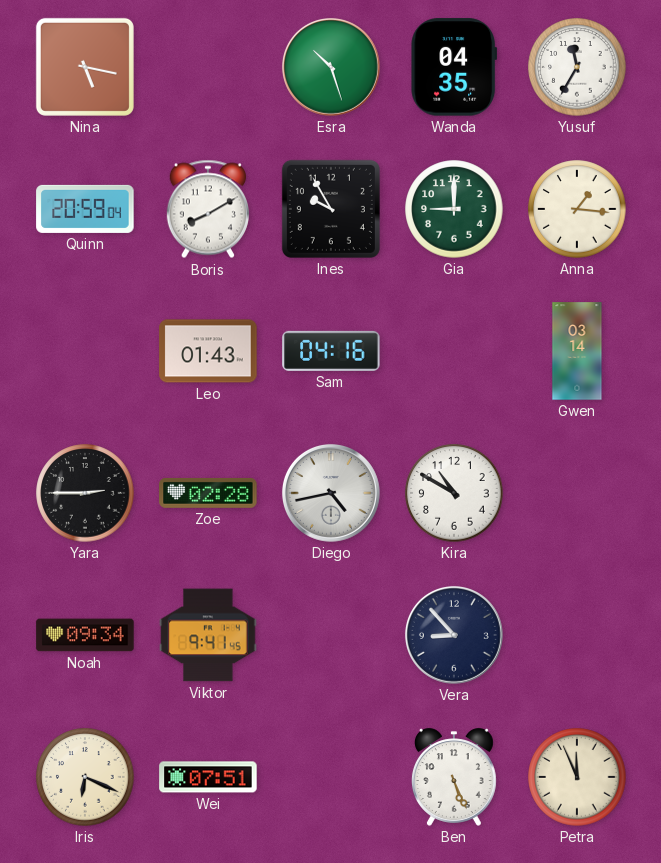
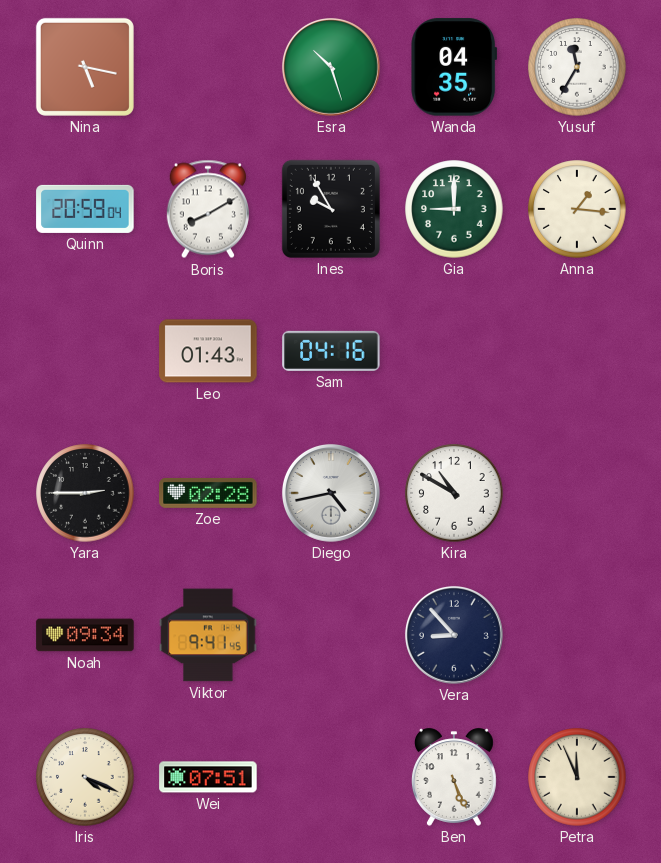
Gwen: 03:14 -> none
Iris: 6:19 -> 4:19
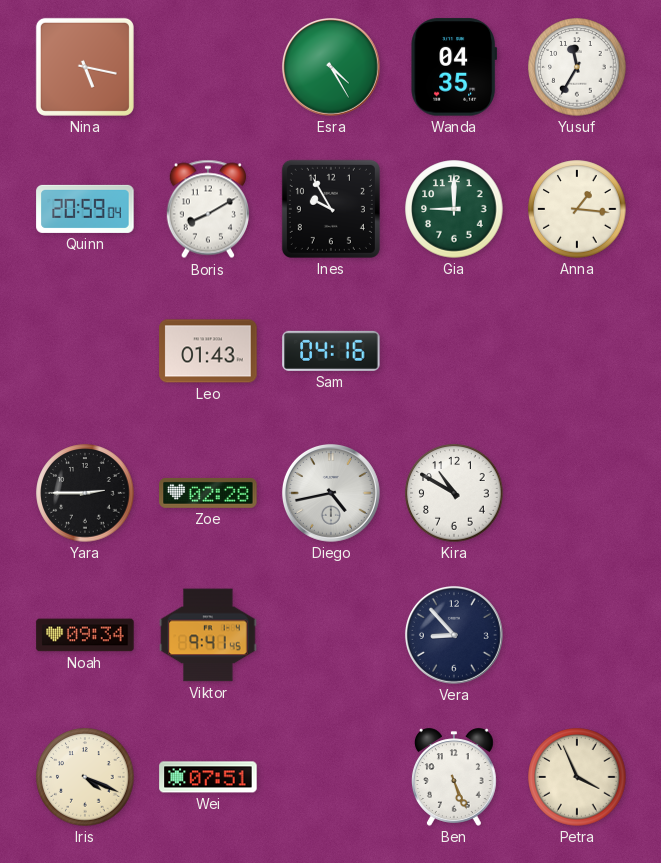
Esra: 10:27 -> 4:25
Petra: 11:56 -> 3:56
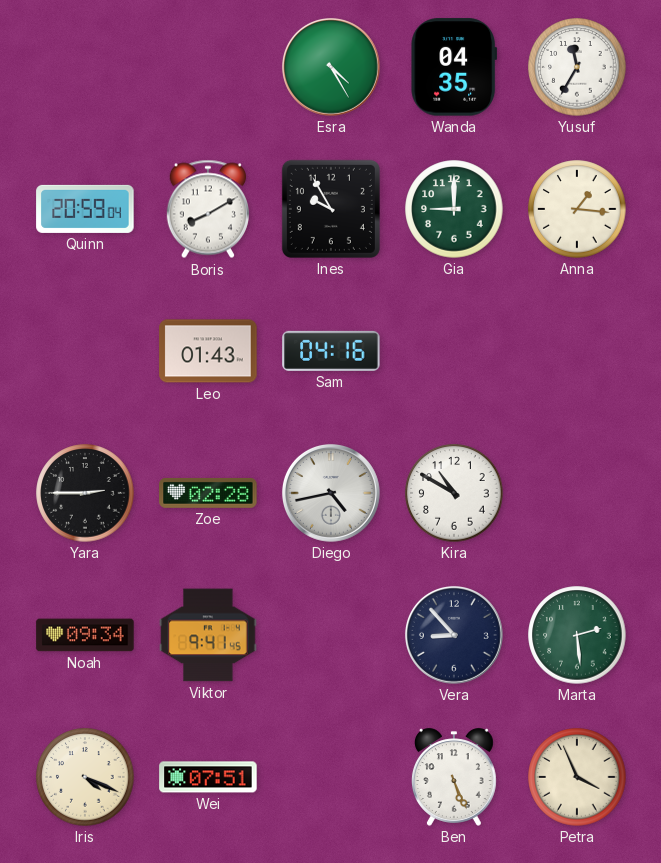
Nina: 5:17 -> none
Marta: none -> 2:29
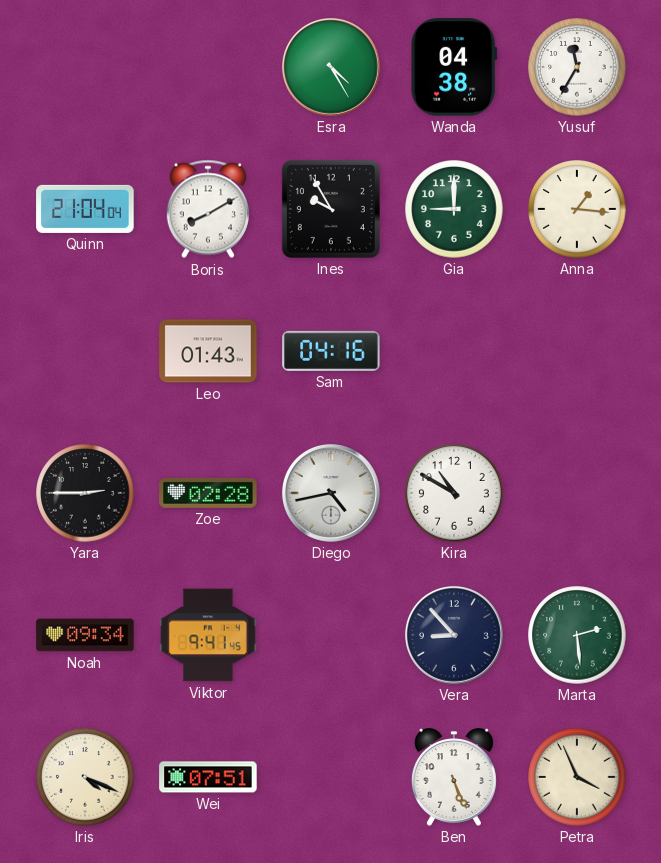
Wanda: 04:35 -> 04:38
Quinn: 20:59 -> 21:04
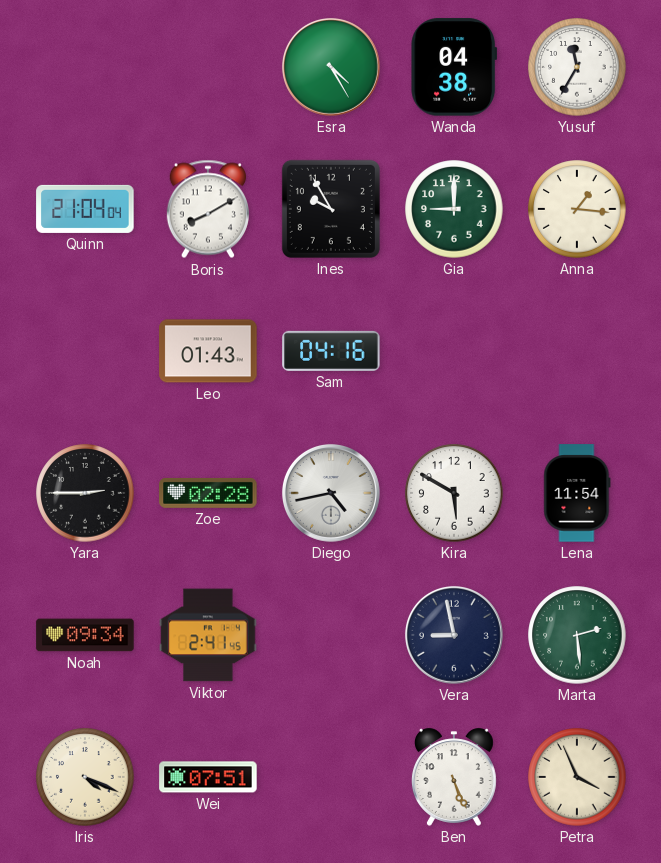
Kira: 10:50 -> 5:50
Lena: none -> 11:54
Viktor: 9:41 -> 2:41
Vera: 8:53 -> 8:58
